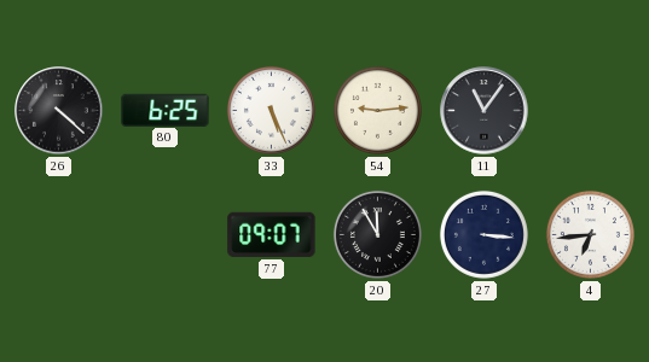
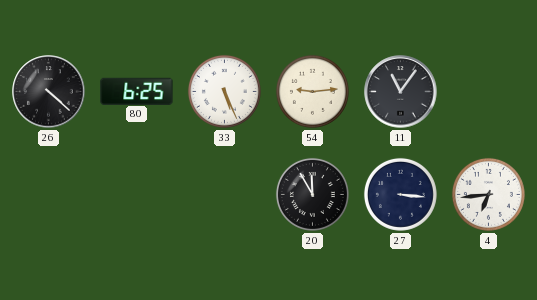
77: 09:07 -> none
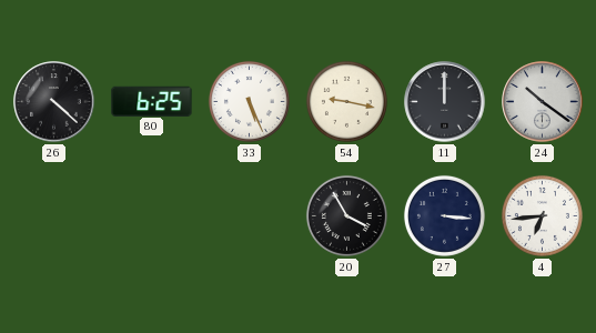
54: 9:14 -> 9:17
11: 11:06 -> 12:00
24: none -> 10:21
20: 11:55 -> 3:55
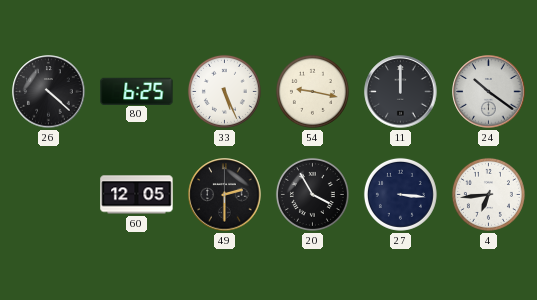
60: none -> 12:05
49: none -> 2:30
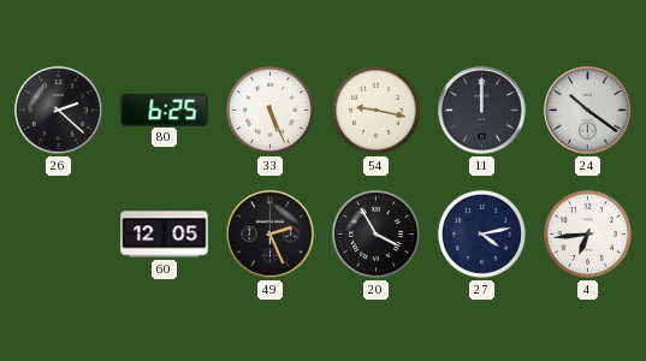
26: 4:22 -> 2:22
49: 2:30 -> 2:26
27: 3:16 -> 4:13
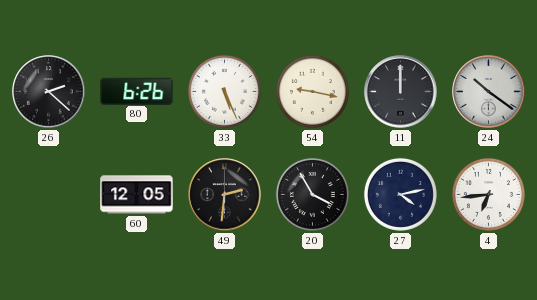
80: 6:25 -> 6:26
49: 2:26 -> 2:31
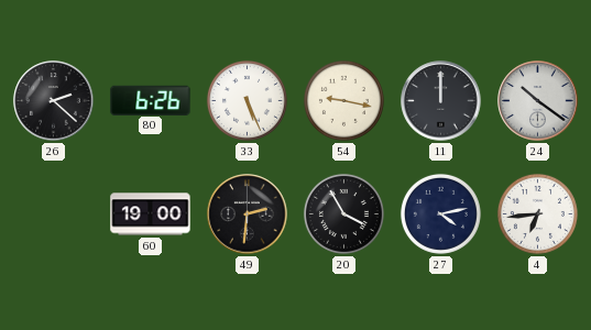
60: 12:05 -> 19:00
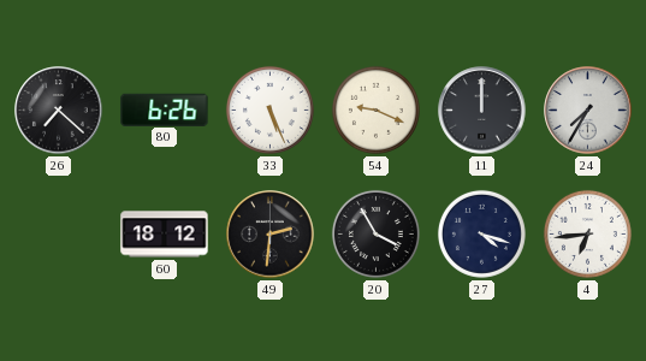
26: 2:22 -> 7:22
54: 9:17 -> 9:19
24: 10:21 -> 7:35
60: 19:00 -> 18:12
27: 4:13 -> 4:18
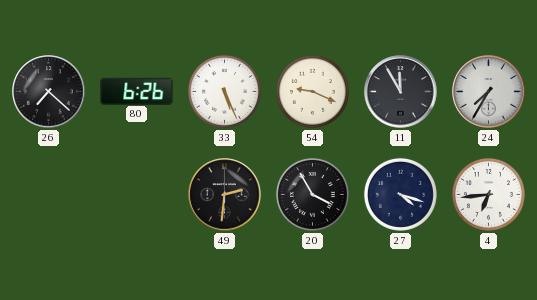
11: 12:00 -> 11:55
60: 18:12 -> none
